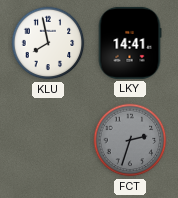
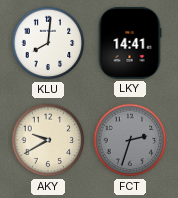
KLU: 7:58 -> 8:01
AKY: none -> 9:40
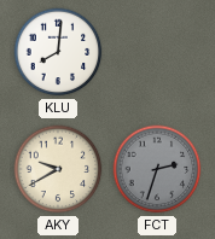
LKY: 14:41 -> none
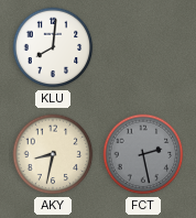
AKY: 9:40 -> 8:32
FCT: 2:33 -> 2:28
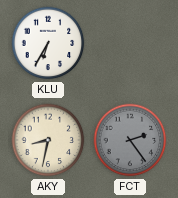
KLU: 8:01 -> 6:35
FCT: 2:28 -> 2:24
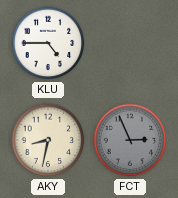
KLU: 6:35 -> 4:45
FCT: 2:24 -> 2:56
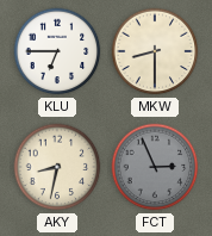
KLU: 4:45 -> 6:45
MKW: none -> 8:30
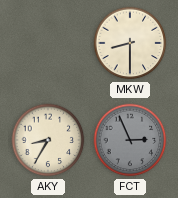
KLU: 6:45 -> none
AKY: 8:32 -> 8:35
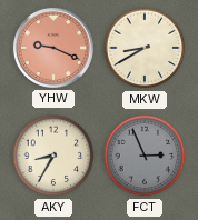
YHW: none -> 9:19
MKW: 8:30 -> 8:40
